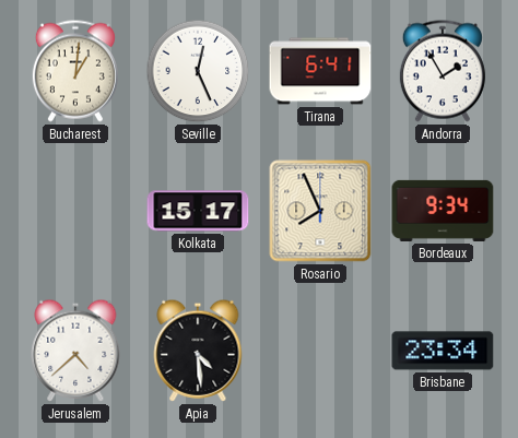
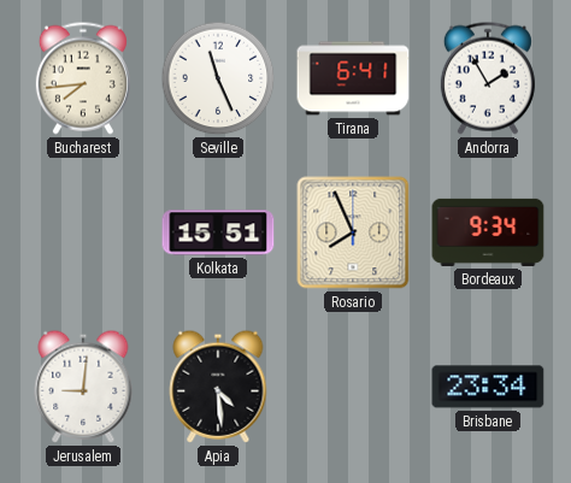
Bucharest: 1:01 -> 7:44
Seville: 12:26 -> 11:26
Kolkata: 15:17 -> 15:51
Jerusalem: 4:38 -> 9:01
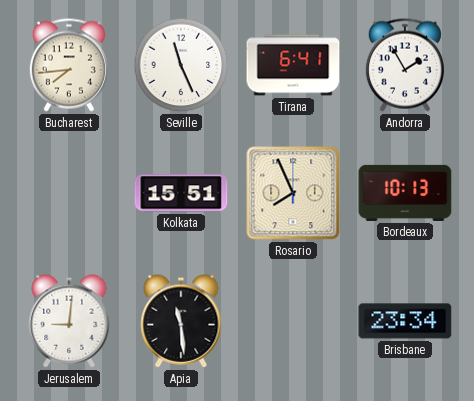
Bordeaux: 9:34 -> 10:13
Apia: 4:29 -> 11:29
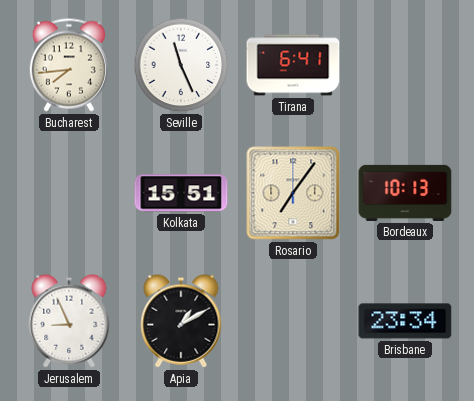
Andorra: 1:55 -> none
Rosario: 7:56 -> 7:06
Jerusalem: 9:01 -> 8:56
Apia: 11:29 -> 1:10
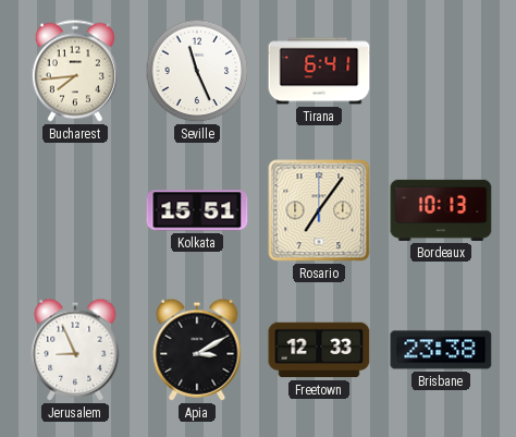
Apia: 1:10 -> 3:10
Freetown: none -> 12:33
Brisbane: 23:34 -> 23:38
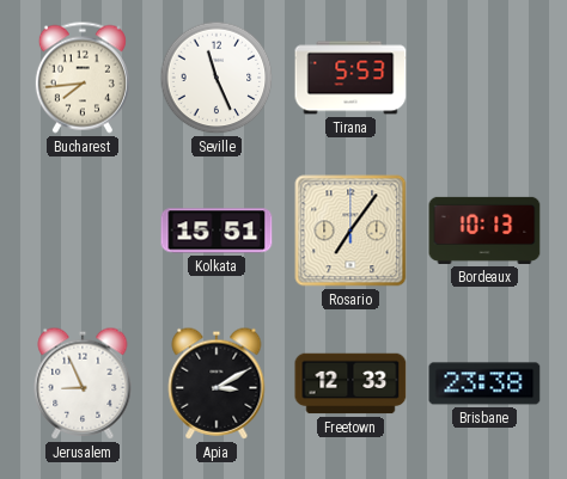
Tirana: 6:41 -> 5:53
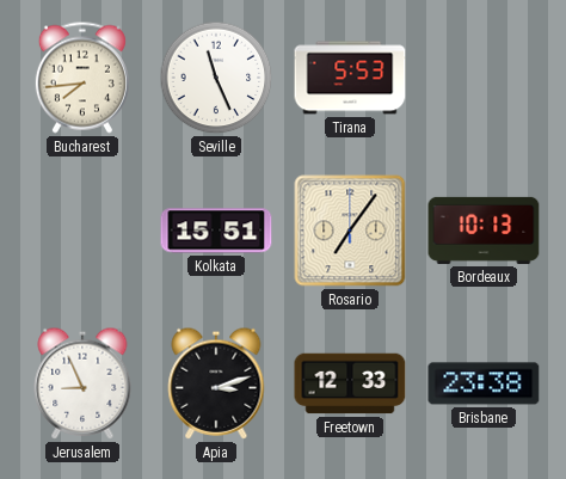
Apia: 3:10 -> 3:12
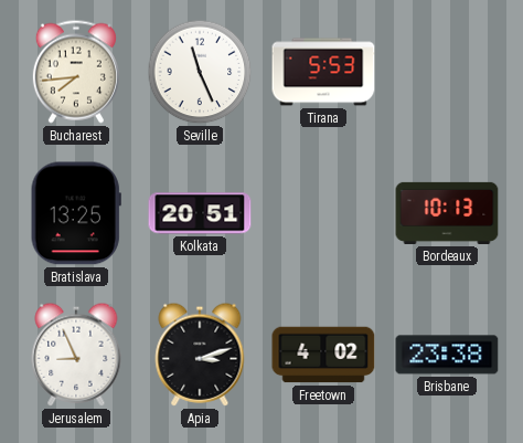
Bratislava: none -> 13:25
Kolkata: 15:51 -> 20:51
Rosario: 7:06 -> none
Freetown: 12:33 -> 4:02
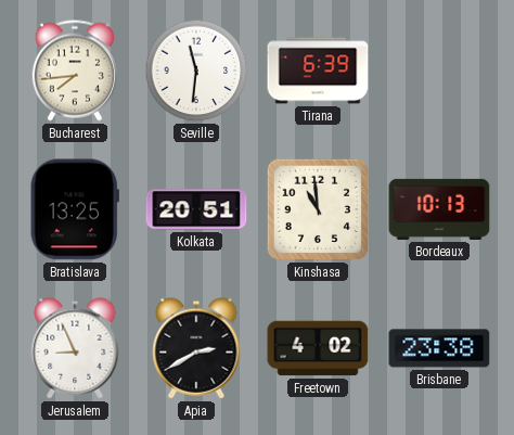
Seville: 11:26 -> 11:31
Tirana: 5:53 -> 6:39
Kinshasa: none -> 10:59
Apia: 3:12 -> 2:40
